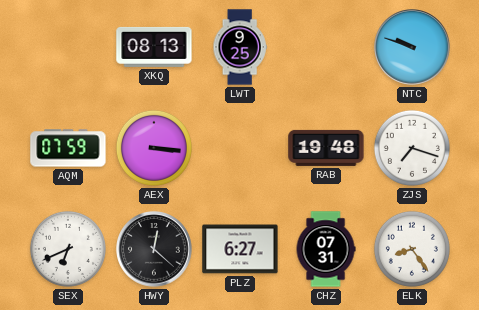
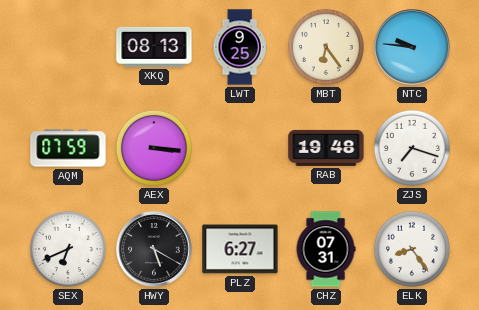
MBT: none -> 6:24
NTC: 9:48 -> 9:46
HWY: 12:22 -> 5:20
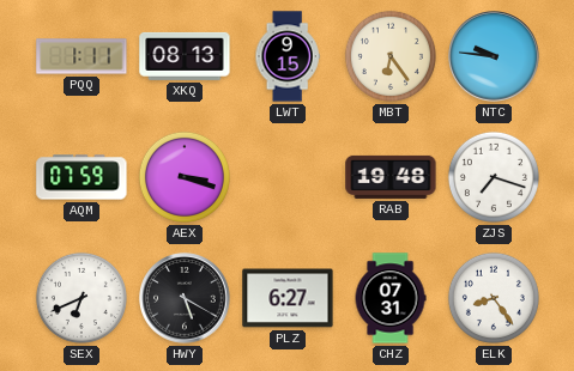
PQQ: none -> 1:11
LWT: 9:25 -> 9:15
AEX: 3:16 -> 3:18
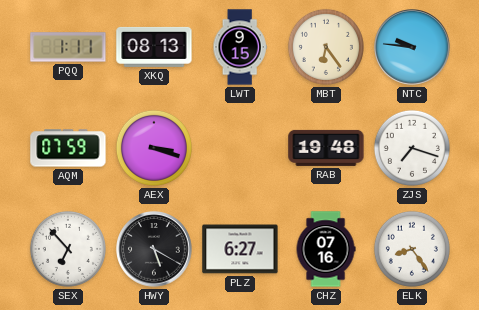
SEX: 6:41 -> 6:53
CHZ: 07:31 -> 07:16
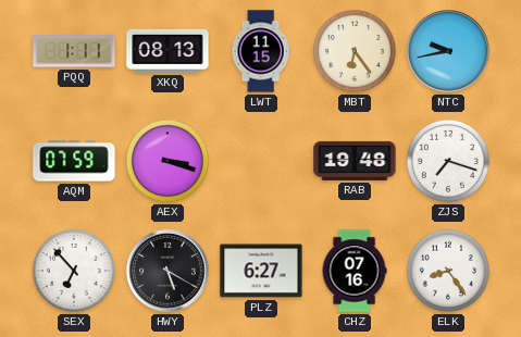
LWT: 9:15 -> 11:15
NTC: 9:46 -> 9:43
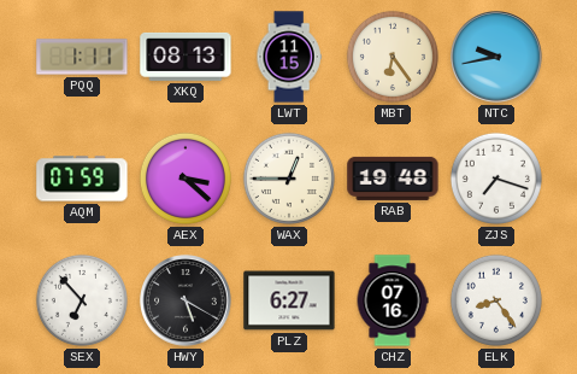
AEX: 3:18 -> 3:22
WAX: none -> 12:45
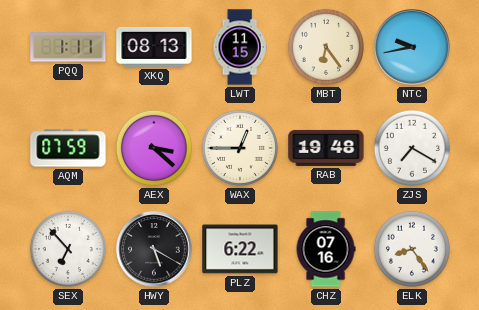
ZJS: 7:18 -> 7:20
PLZ: 6:27 -> 6:22
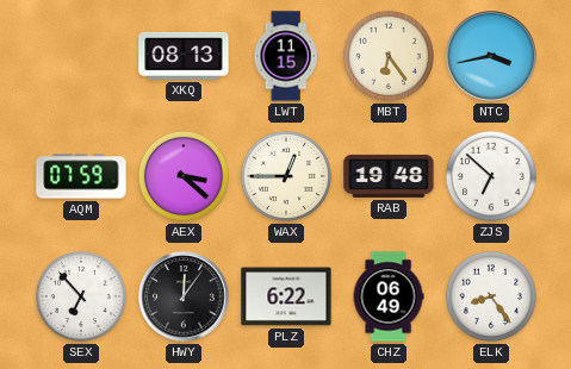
PQQ: 1:11 -> none
NTC: 9:43 -> 3:43
ZJS: 7:20 -> 6:52
HWY: 5:20 -> 12:06
CHZ: 07:16 -> 06:49
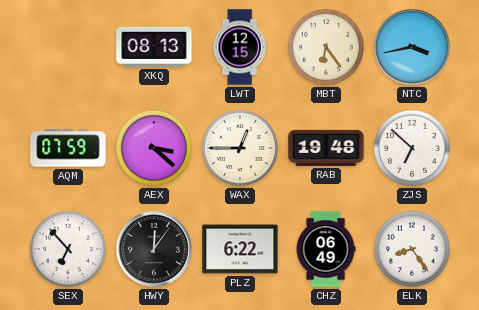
LWT: 11:15 -> 12:15
